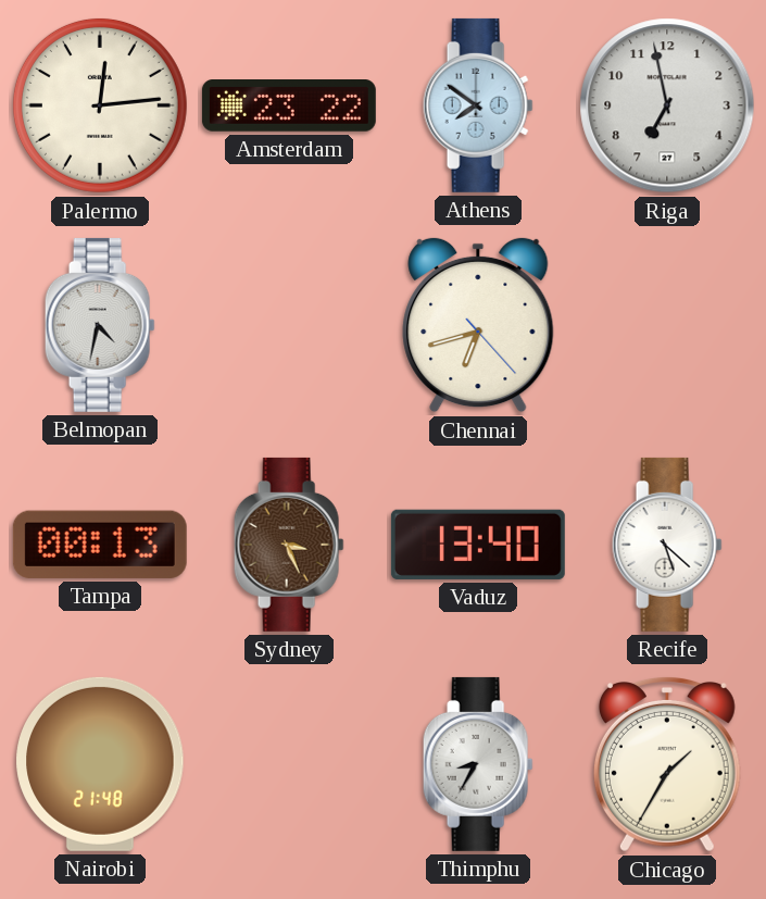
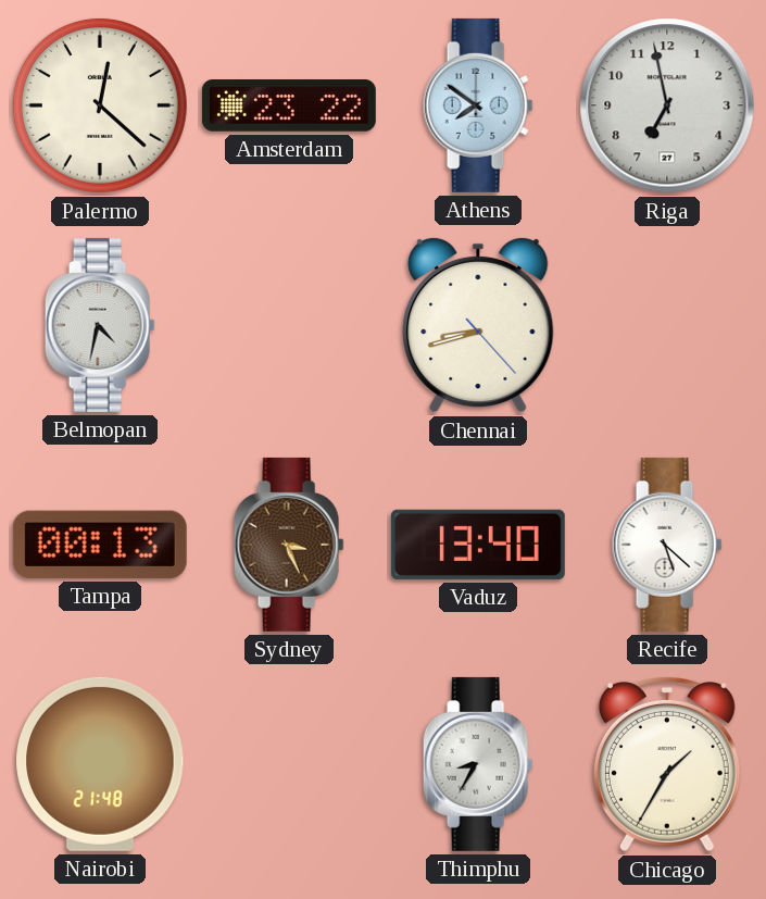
Palermo: 12:14 -> 12:22
Chennai: 6:42 -> 8:42
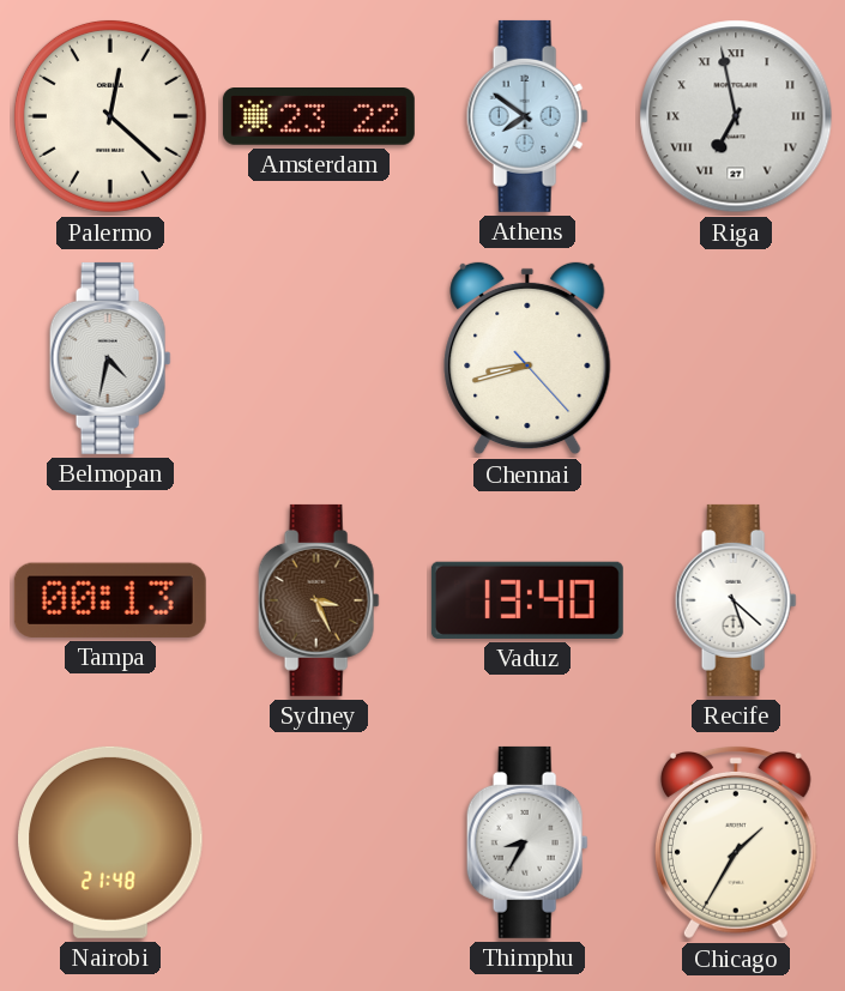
Riga numerals: Arabic -> Roman
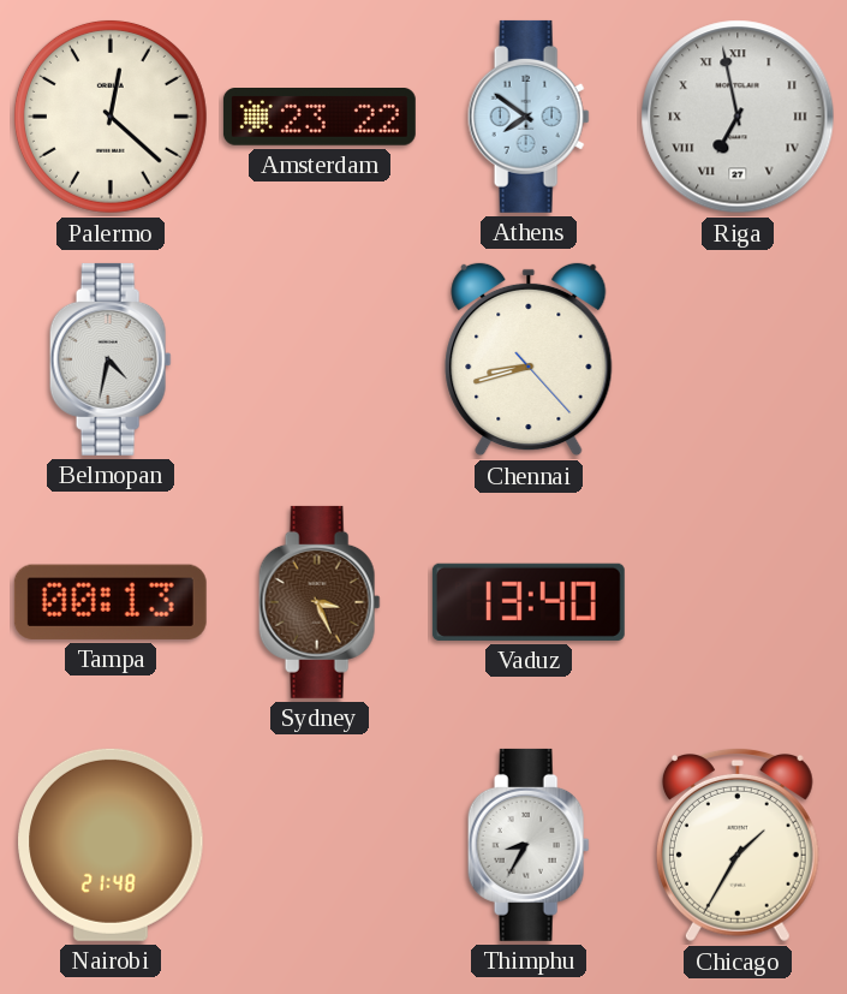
Recife: 5:22 -> none
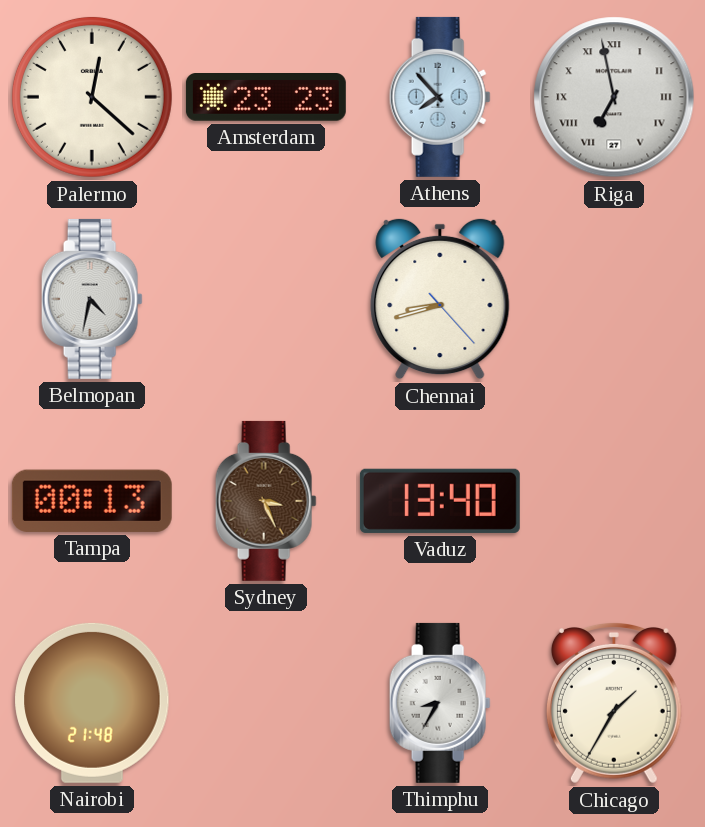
Amsterdam: 23:22 -> 23:23
Athens: 7:51 -> 7:53
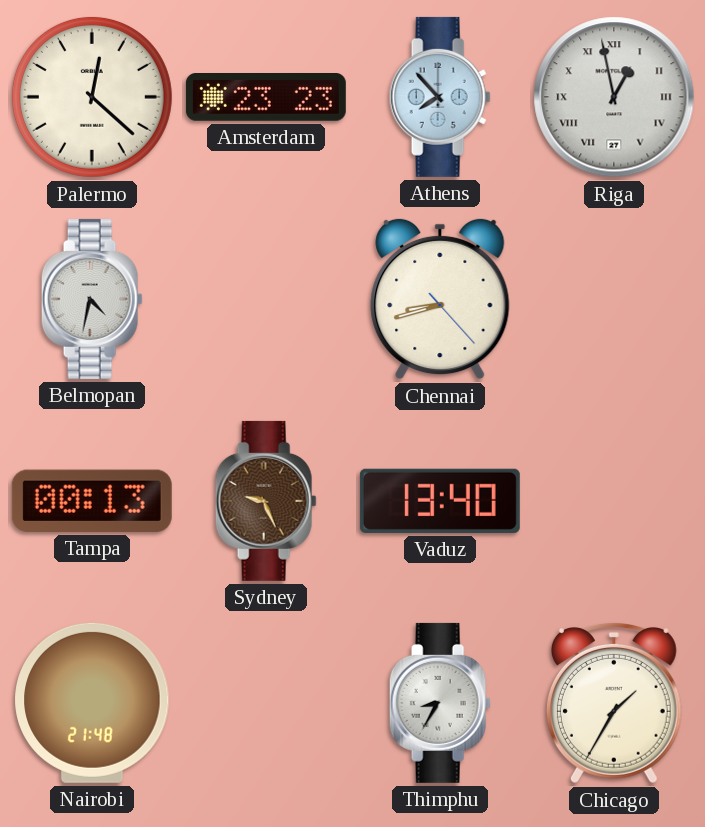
Riga: 6:58 -> 12:58
Sydney: 3:26 -> 9:26
